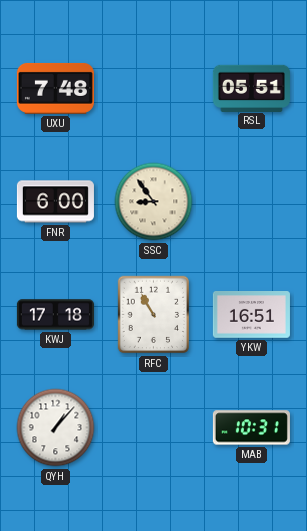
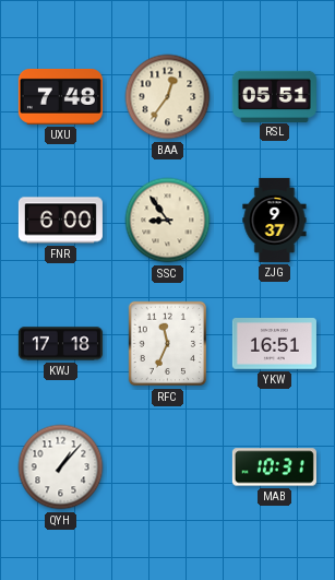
BAA: none -> 12:36
ZJG: none -> 9:37
RFC: 10:55 -> 11:34
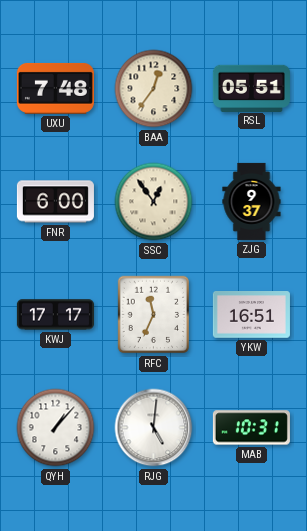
SSC: 8:54 -> 12:54
KWJ: 17:18 -> 17:17
RJG: none -> 5:01
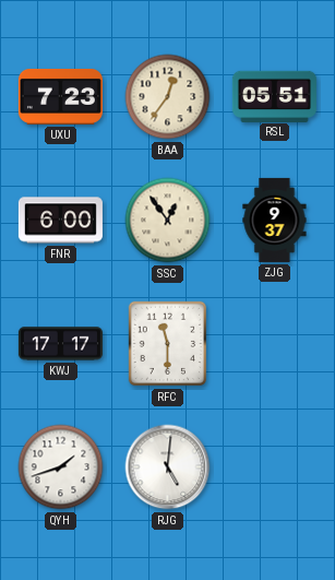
UXU: 7:48 -> 7:23
RFC: 11:34 -> 11:30
YKW: 16:51 -> none
QYH: 1:07 -> 1:42
MAB: 10:31 -> none
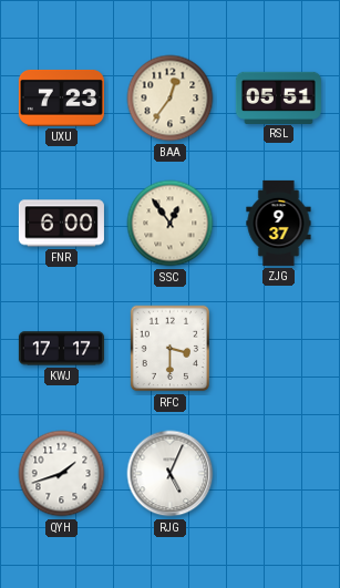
RFC: 11:30 -> 3:30
RJG: 5:01 -> 5:04
